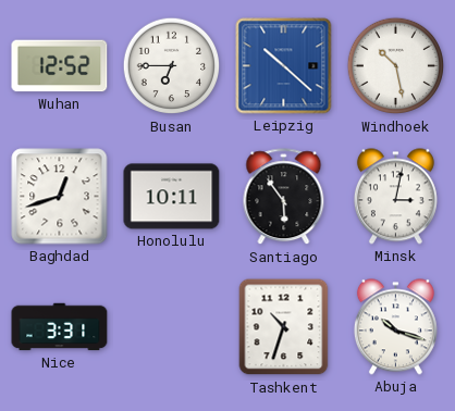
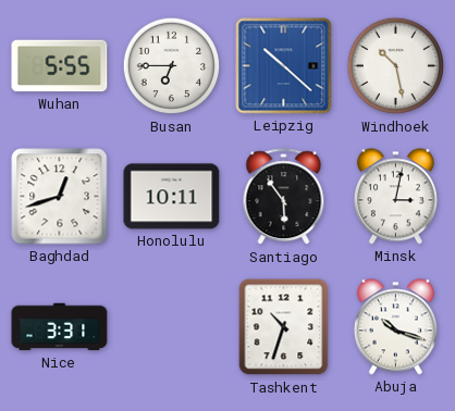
Wuhan: 12:52 -> 5:55
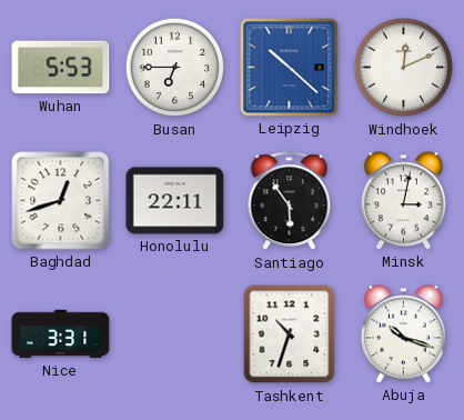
Wuhan: 5:55 -> 5:53
Windhoek: 10:28 -> 12:11
Honolulu: 10:11 -> 22:11
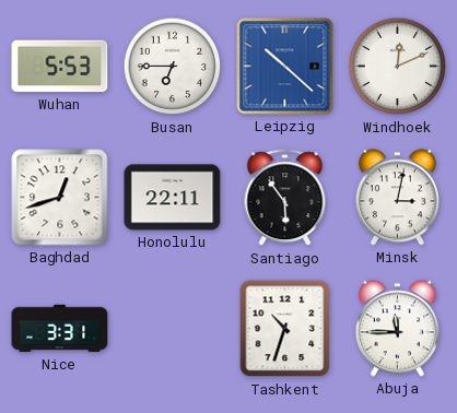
Abuja: 10:18 -> 11:45
